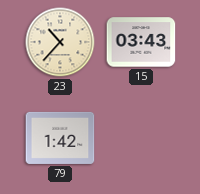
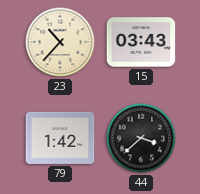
44: none -> 3:38
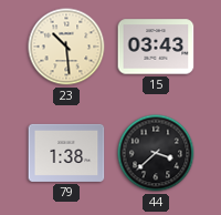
23: 10:37 -> 10:29
79: 1:42 -> 1:38
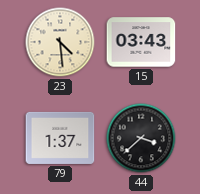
23: 10:29 -> 4:29
79: 1:38 -> 1:37
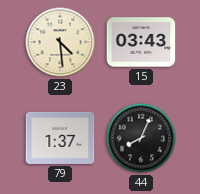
44: 3:38 -> 8:04
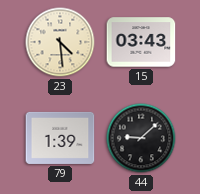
79: 1:37 -> 1:39
44: 8:04 -> 9:08
